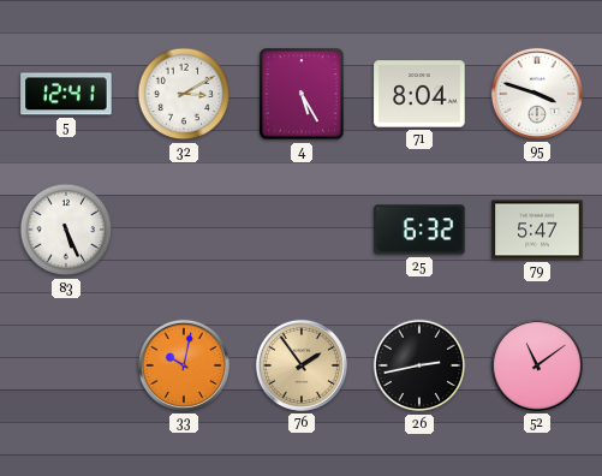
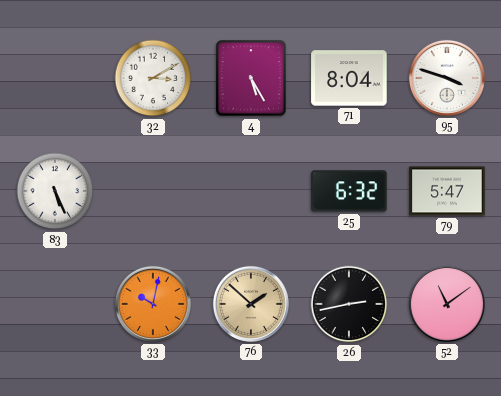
5: 12:41 -> none
76: 1:54 -> 1:52
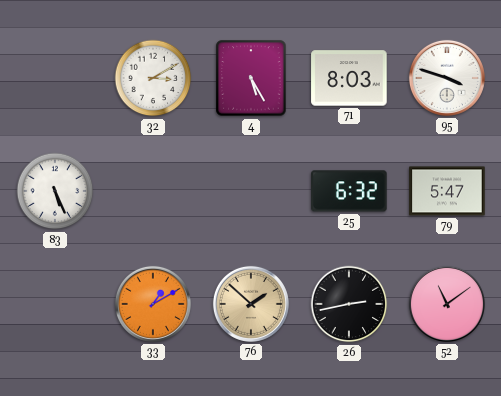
71: 8:04 -> 8:03
33: 10:02 -> 1:10
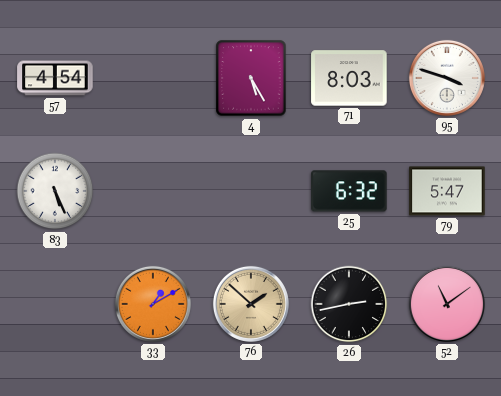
57: none -> 4:54
32: 3:10 -> none
